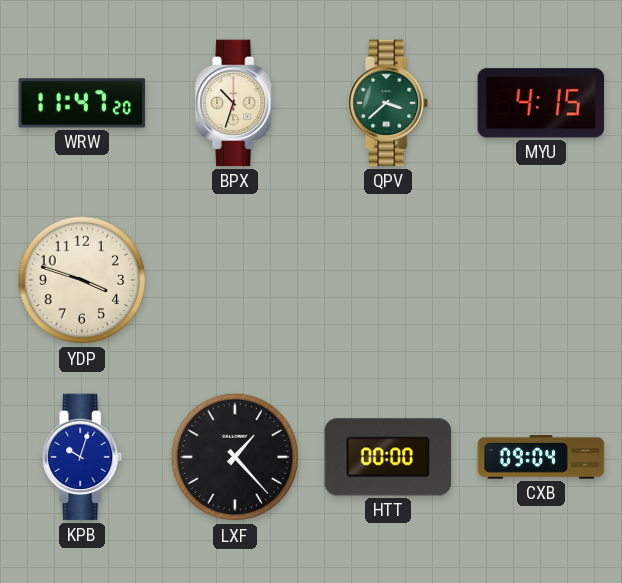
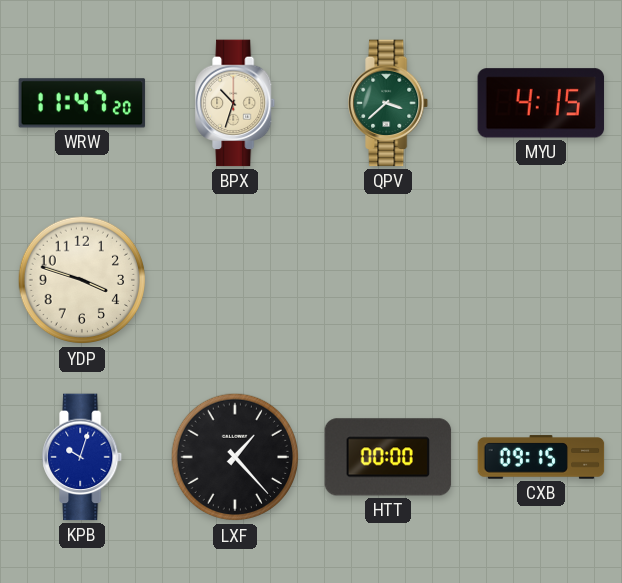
CXB: 09:04 -> 09:15
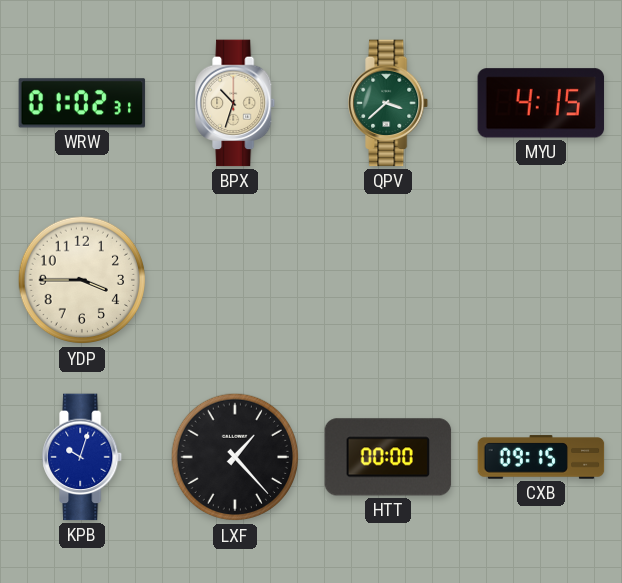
WRW: 11:47 -> 01:02
YDP: 3:48 -> 3:45
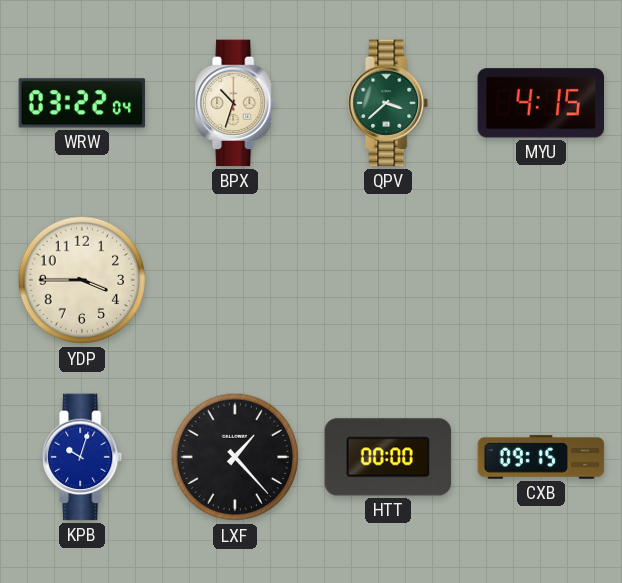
WRW: 01:02 -> 03:22
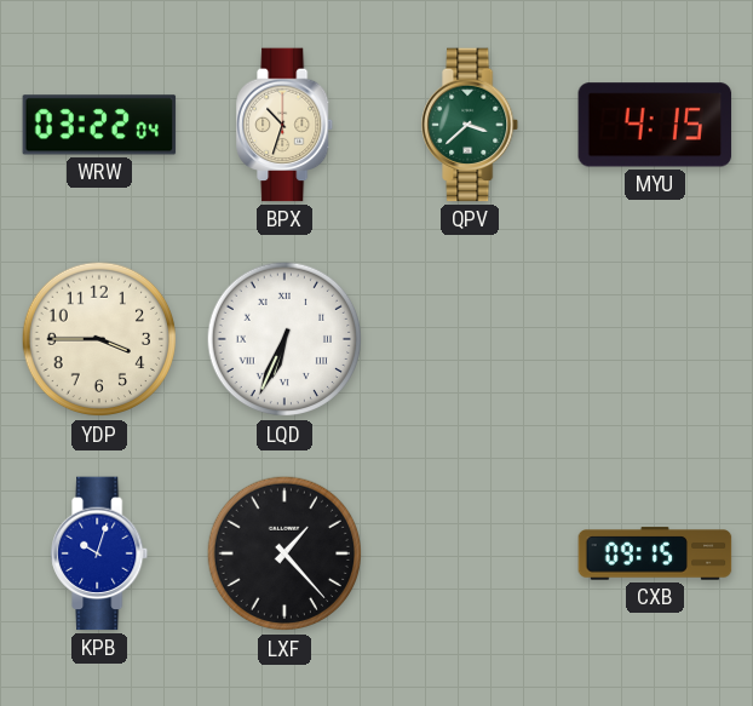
LQD: none -> 6:34
HTT: 00:00 -> none
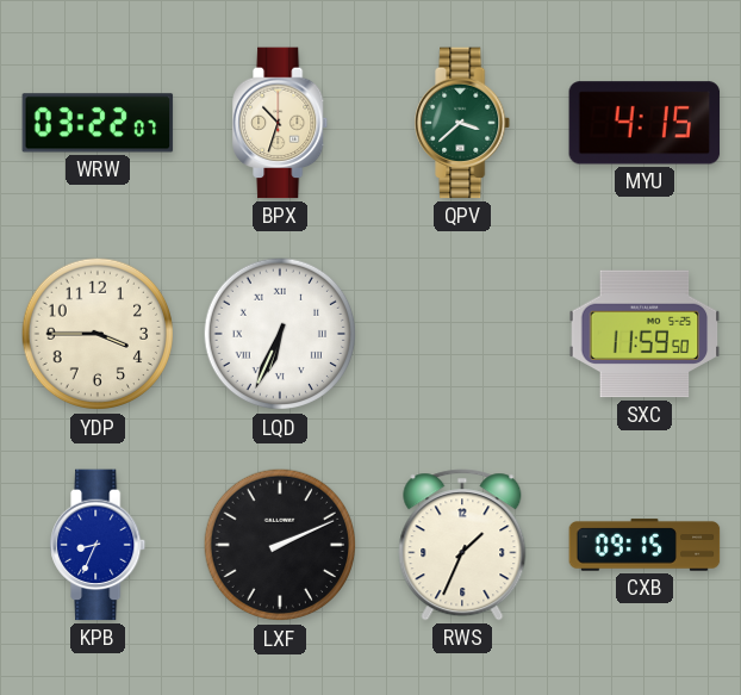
WRW: 03:22:04 -> 03:22:07
SXC: none -> 11:59
KPB: 10:03 -> 8:34
LXF: 1:23 -> 2:11
RWS: none -> 1:34
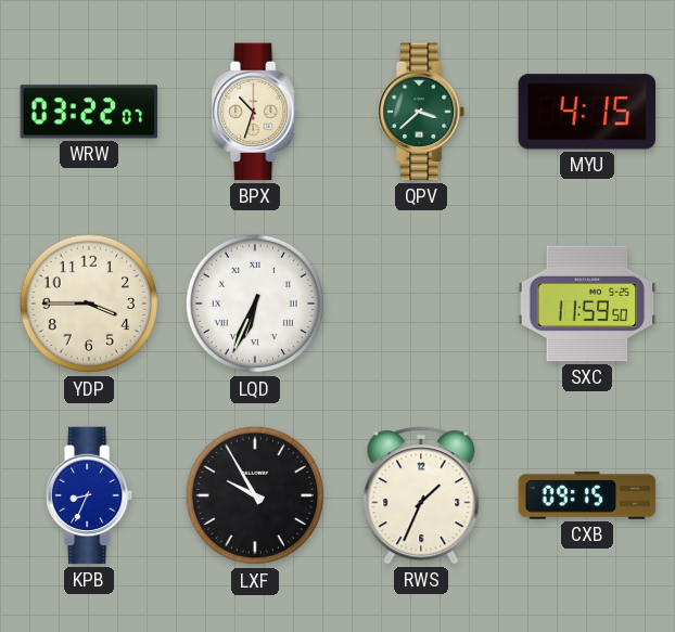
LXF: 2:11 -> 9:55
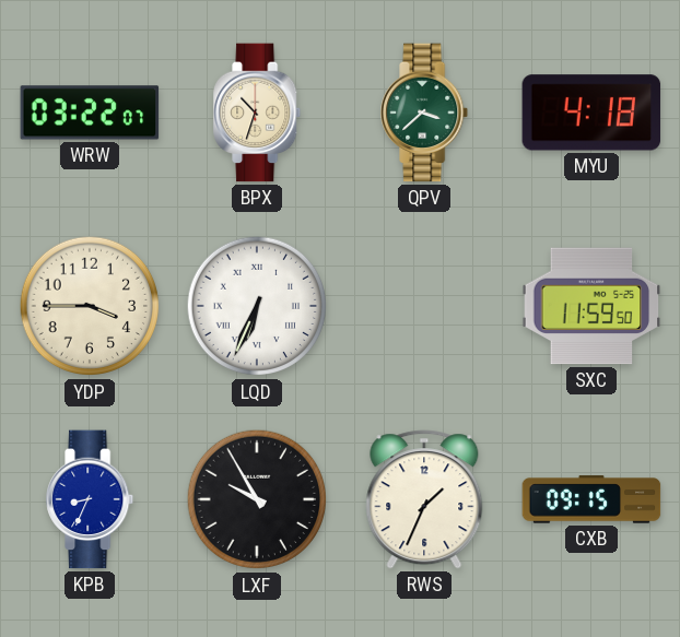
MYU: 4:15 -> 4:18
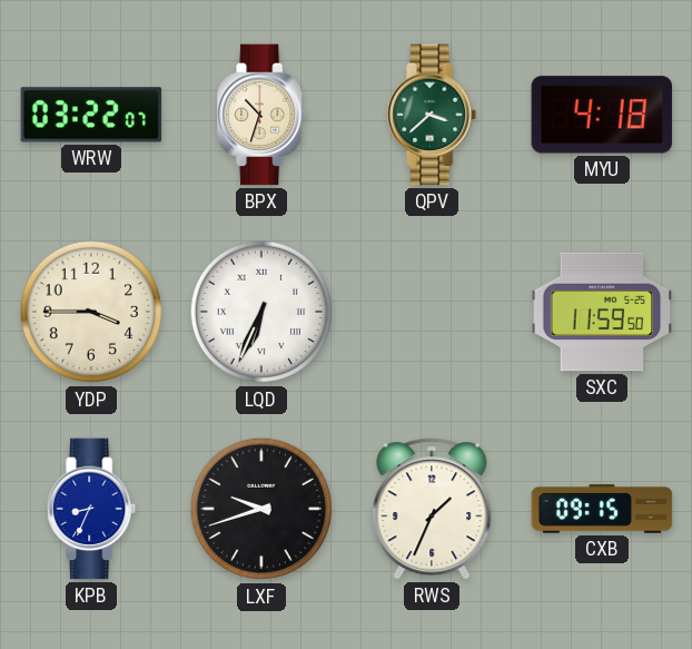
LXF: 9:55 -> 9:42
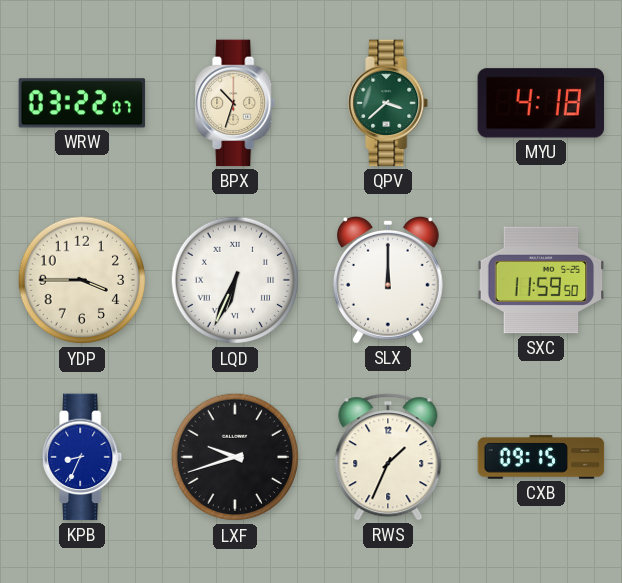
SLX: none -> 12:00
